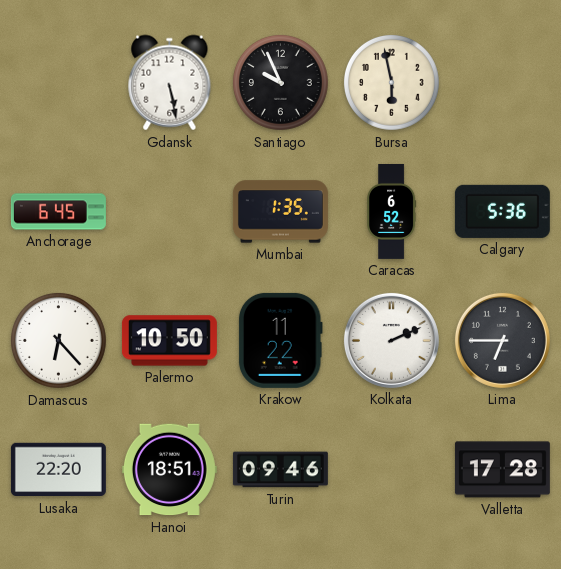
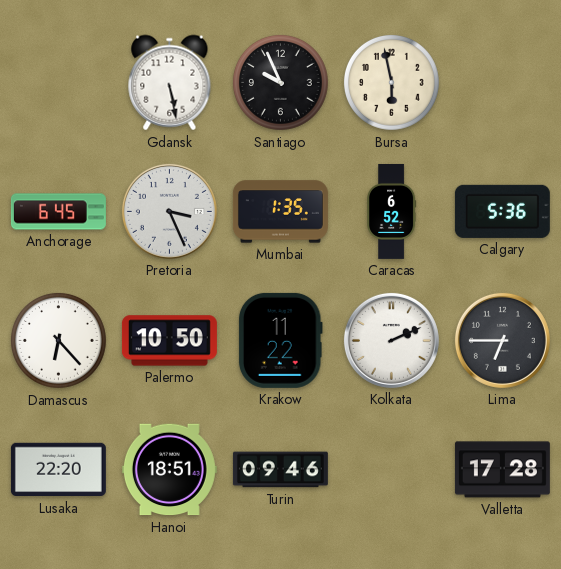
Pretoria: none -> 3:26
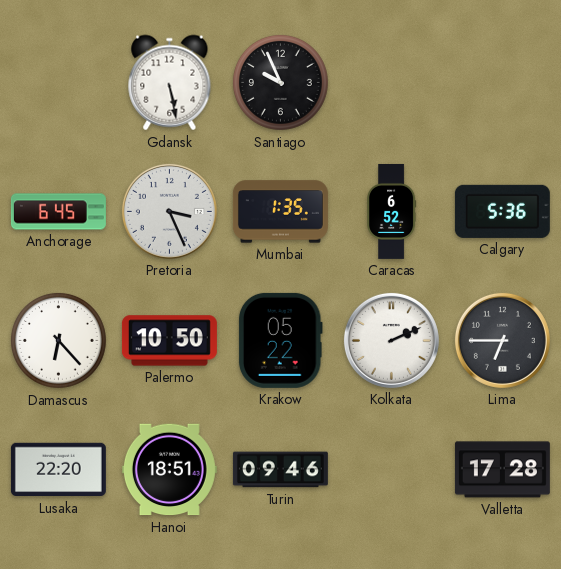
Bursa: 5:58 -> none
Krakow: 11:22 -> 05:22
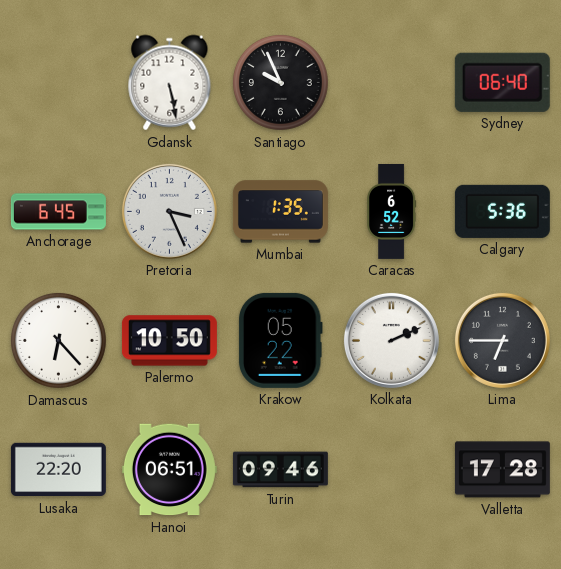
Sydney: none -> 06:40
Hanoi: 18:51 -> 06:51
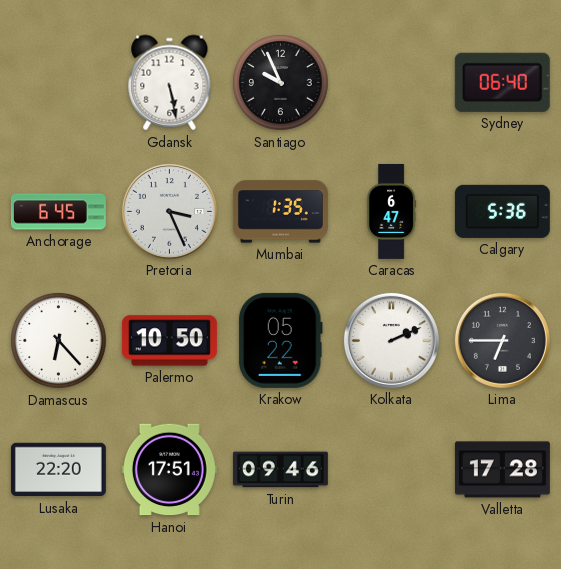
Caracas: 6:52 -> 6:47
Hanoi: 06:51 -> 17:51
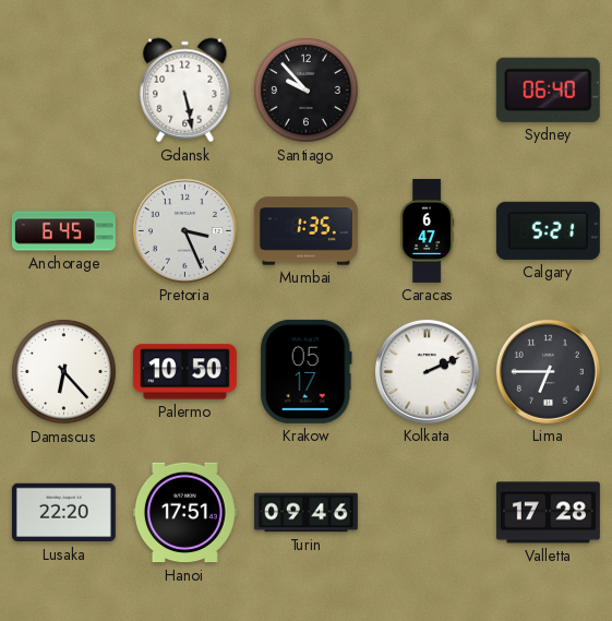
Santiago: 9:56 -> 9:53
Calgary: 5:36 -> 5:21
Krakow: 05:22 -> 05:17
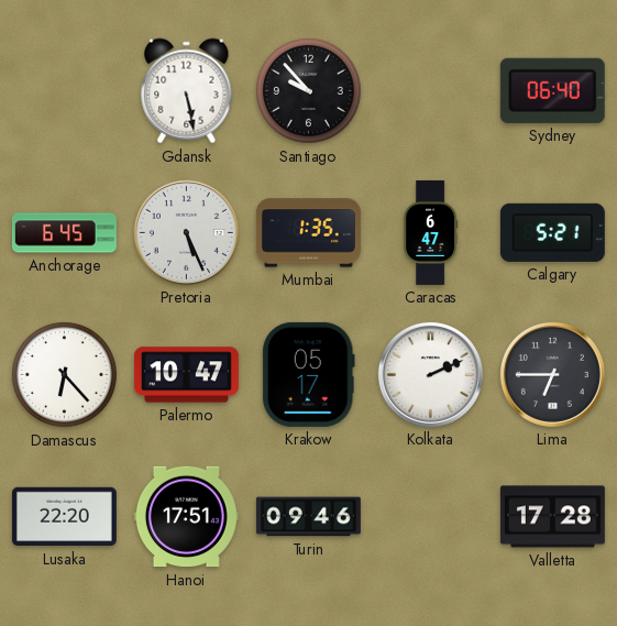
Pretoria: 3:26 -> 5:26
Palermo: 10:50 -> 10:47
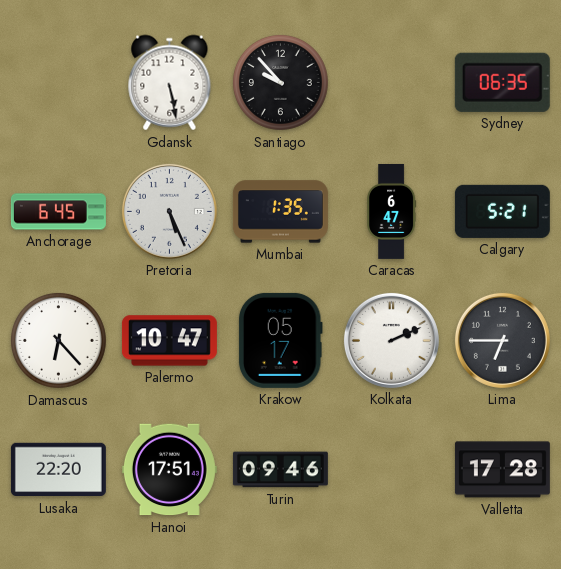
Sydney: 06:40 -> 06:35
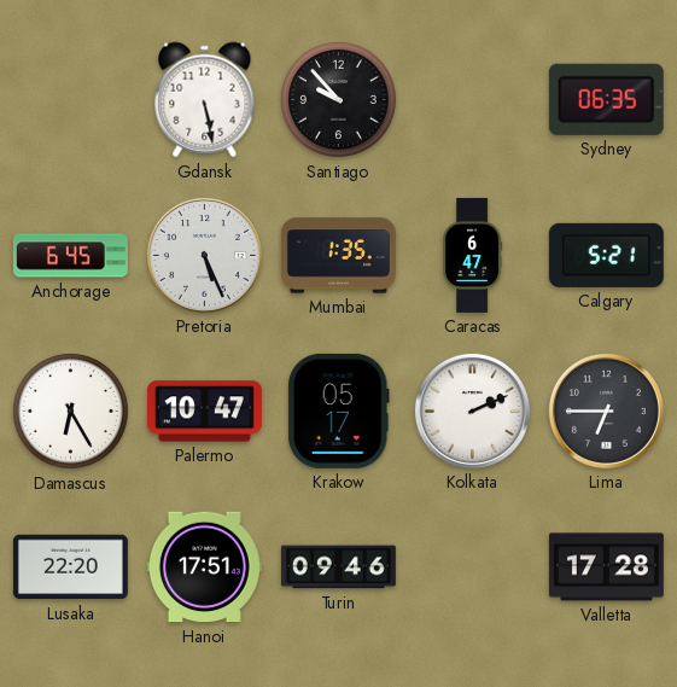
Damascus: 6:23 -> 6:25
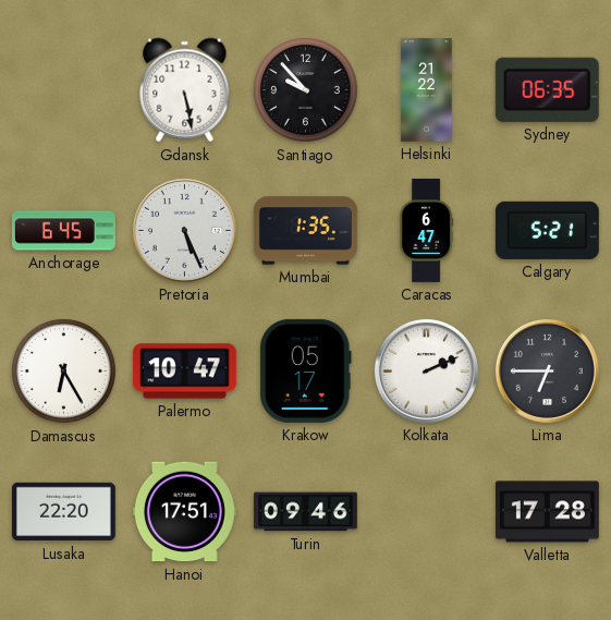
Helsinki: none -> 21:22
